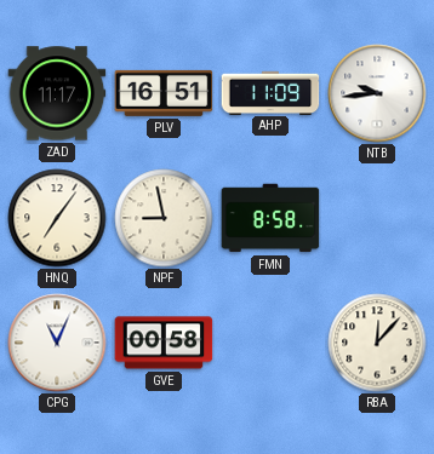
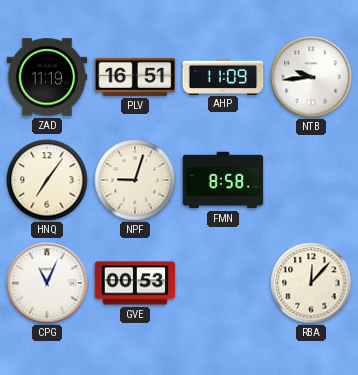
ZAD: 11:17 -> 11:19
NPF: 8:58 -> 9:03
GVE: 00:58 -> 00:53
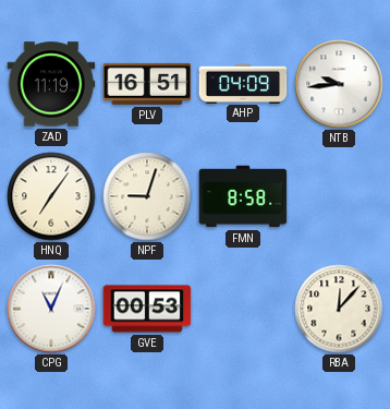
AHP: 11:09 -> 04:09
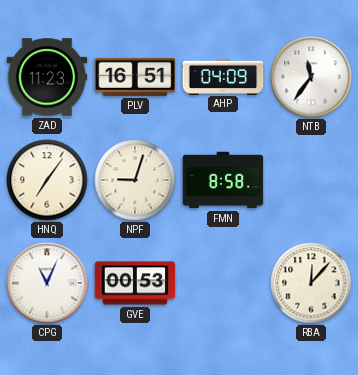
ZAD: 11:19 -> 11:23
NTB: 9:44 -> 11:36
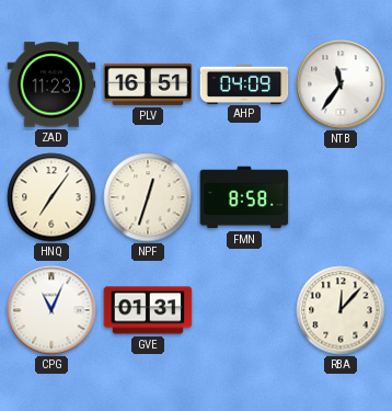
NPF: 9:03 -> 12:33
GVE: 00:53 -> 01:31
